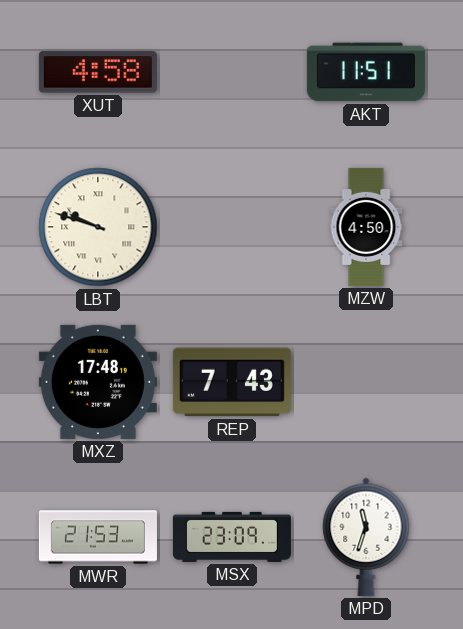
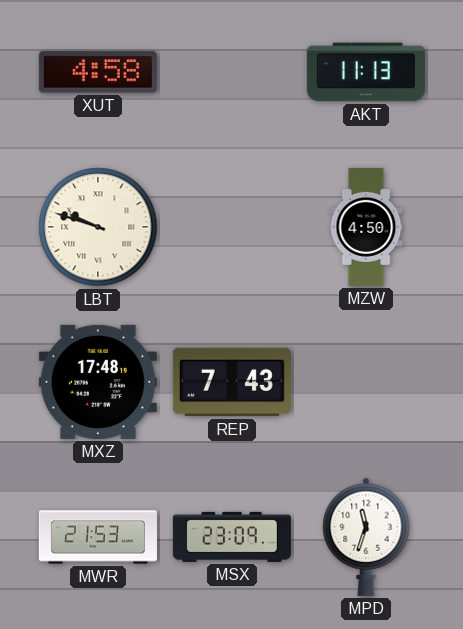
AKT: 11:51 -> 11:13
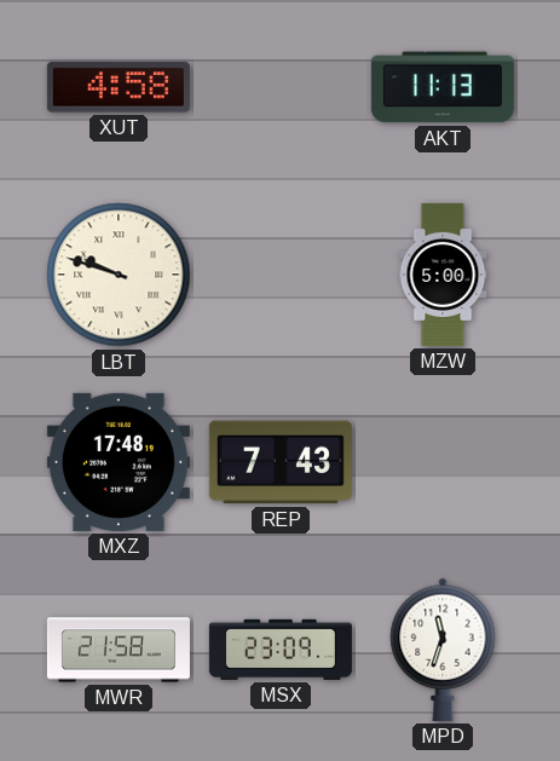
MZW: 4:50 -> 5:00
MWR: 21:53 -> 21:58
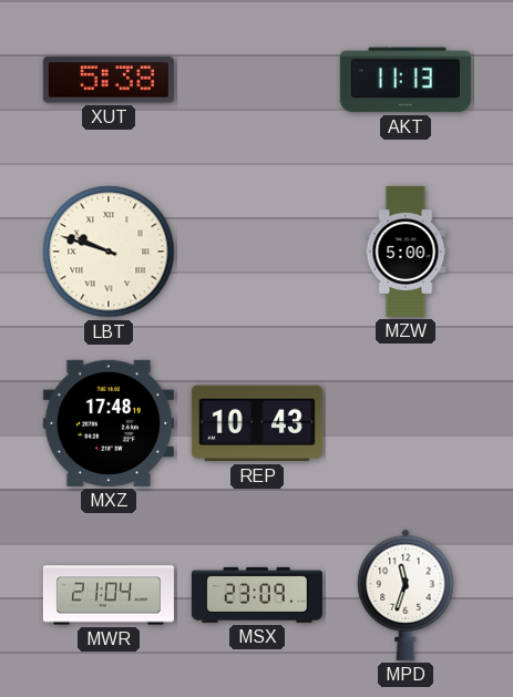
XUT: 4:58 -> 5:38
REP: 7:43 -> 10:43
MWR: 21:58 -> 21:04
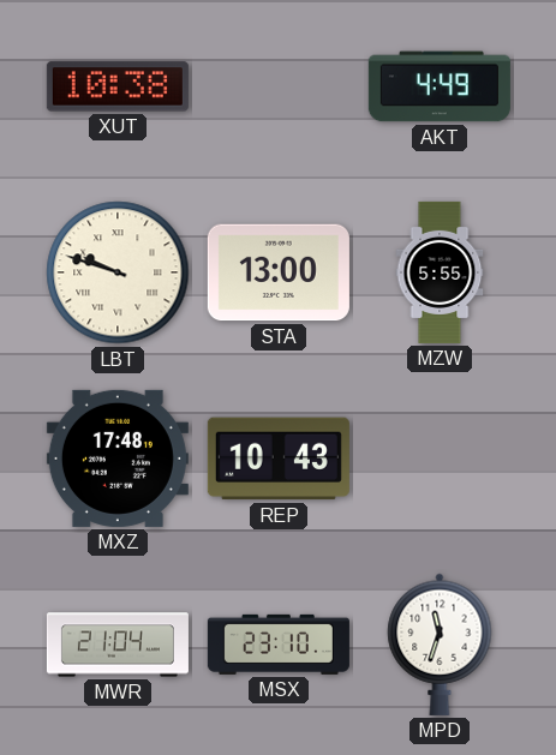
XUT: 5:38 -> 10:38
AKT: 11:13 -> 4:49
STA: none -> 13:00
MZW: 5:00 -> 5:55
MSX: 23:09 -> 23:10
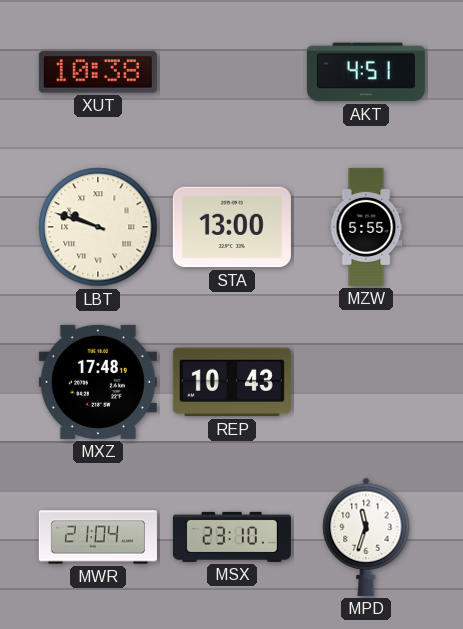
AKT: 4:49 -> 4:51
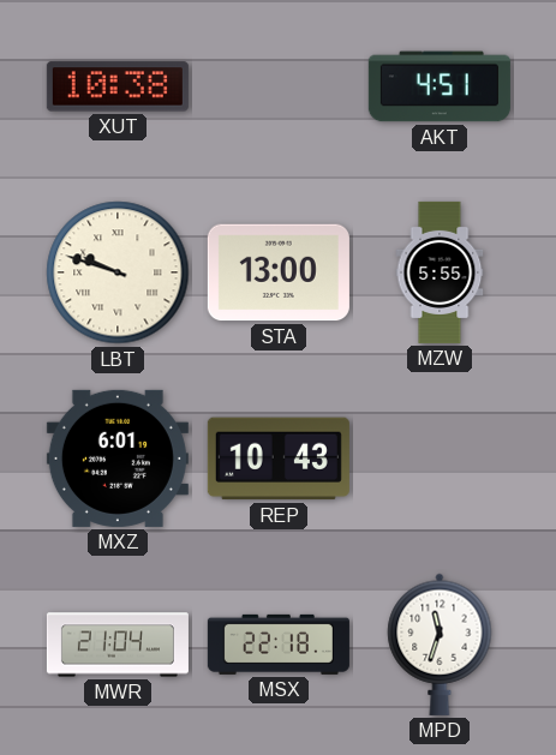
MXZ: 17:48 -> 6:01
MSX: 23:10 -> 22:18
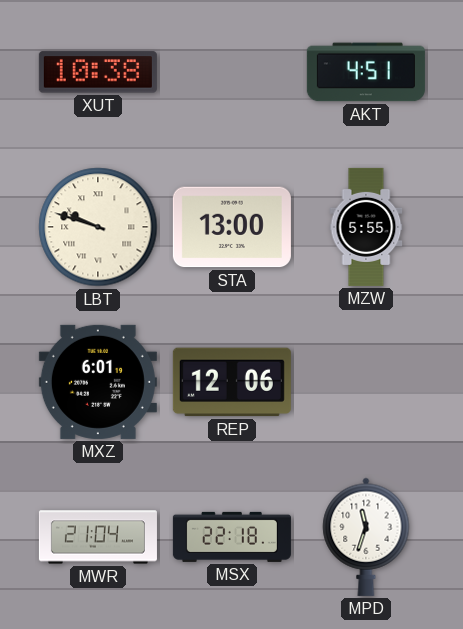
REP: 10:43 -> 12:06
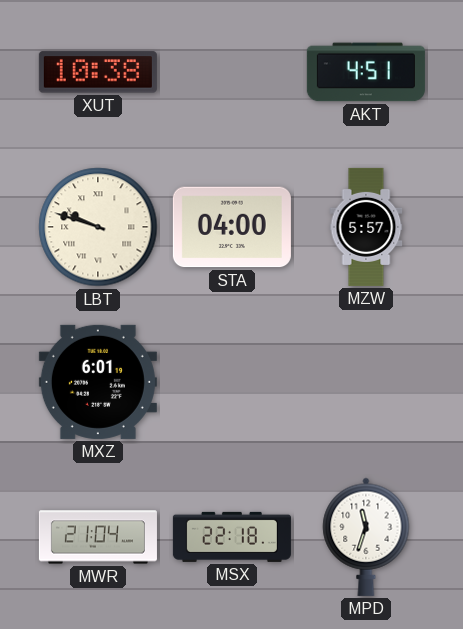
STA: 13:00 -> 04:00
MZW: 5:55 -> 5:57
REP: 12:06 -> none
